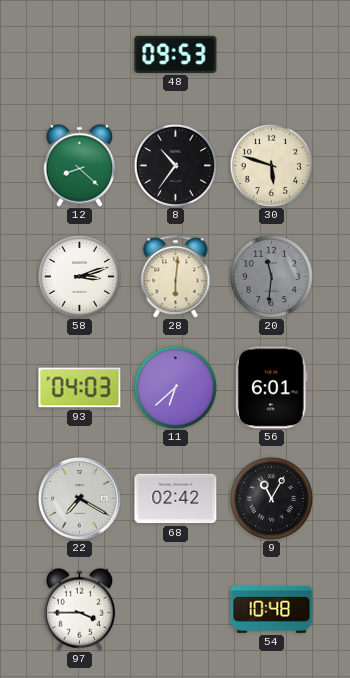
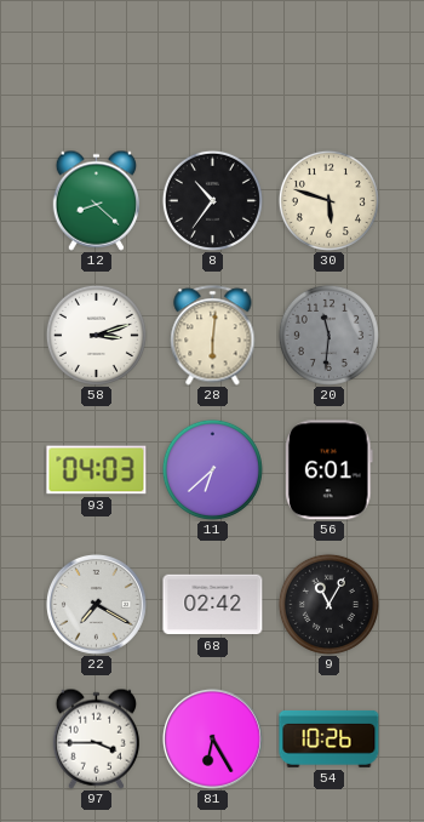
48: 09:53 -> none
81: none -> 6:25
54: 10:48 -> 10:26
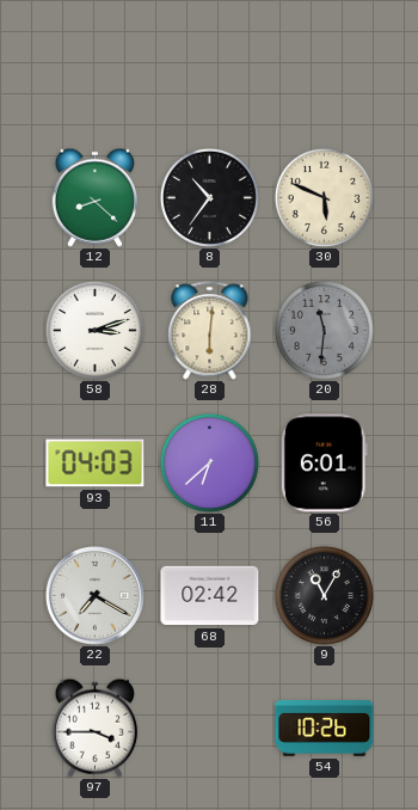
30: 5:48 -> 5:49
81: 6:25 -> none
